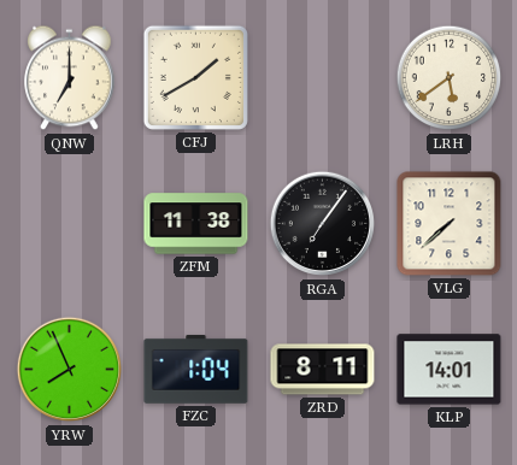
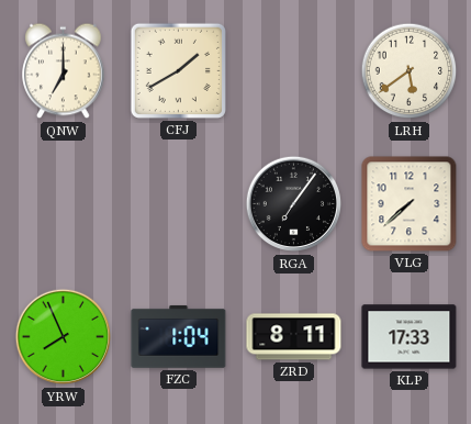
ZFM: 11:38 -> none
KLP: 14:01 -> 17:33
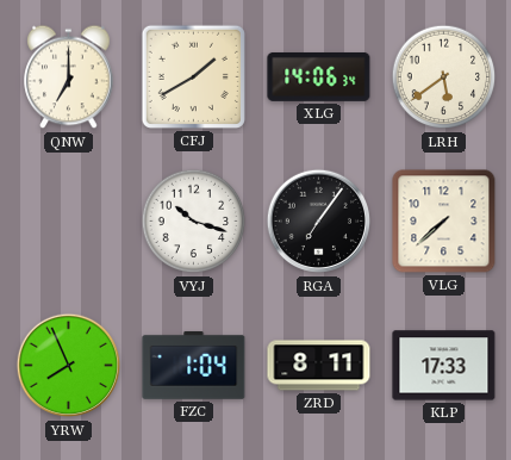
XLG: none -> 14:06
VYJ: none -> 10:18
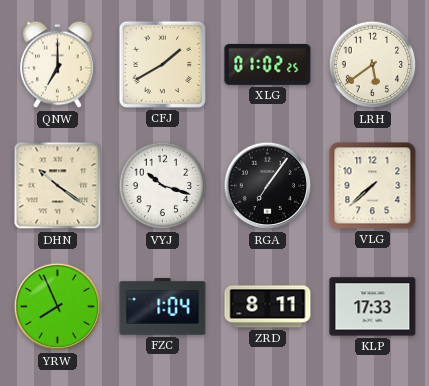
XLG: 14:06 -> 01:02
DHN: none -> 10:21
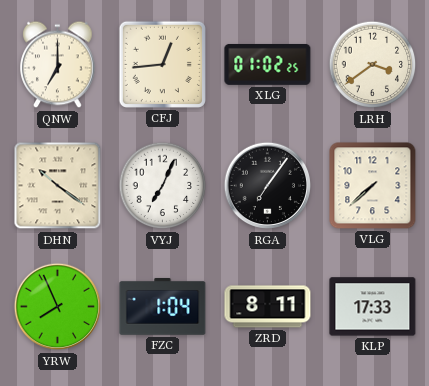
CFJ: 1:40 -> 12:44
LRH: 5:39 -> 3:39
VYJ: 10:18 -> 7:04
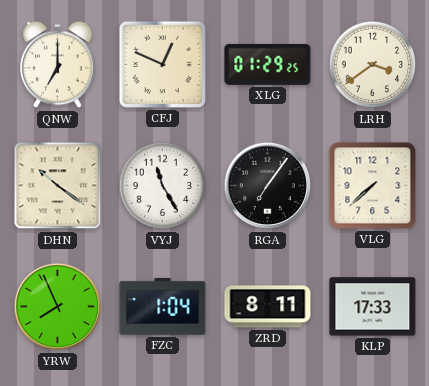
CFJ: 12:44 -> 12:49
XLG: 01:02 -> 01:29
VYJ: 7:04 -> 11:25
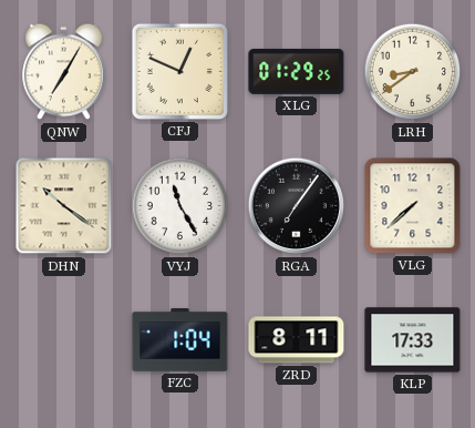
QNW: 7:00 -> 7:05
LRH: 3:39 -> 8:39
YRW: 7:56 -> none
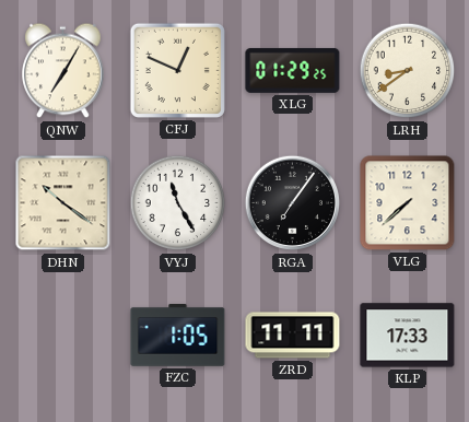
FZC: 1:04 -> 1:05
ZRD: 8:11 -> 11:11
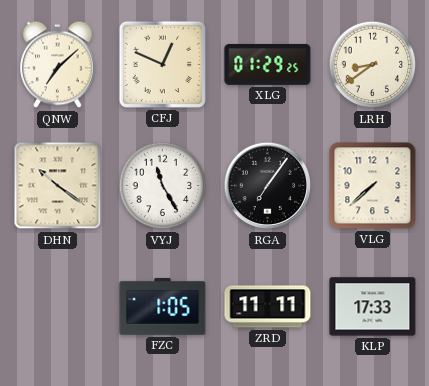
QNW: 7:05 -> 7:08
